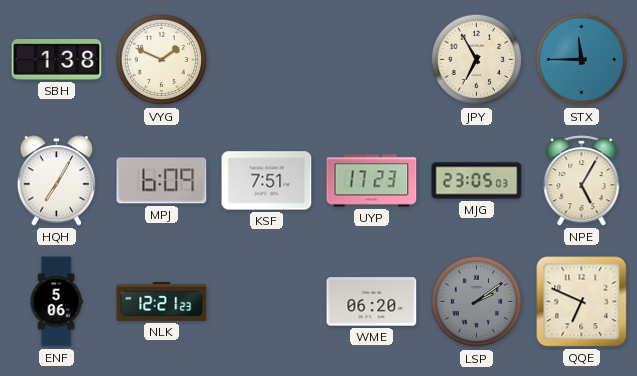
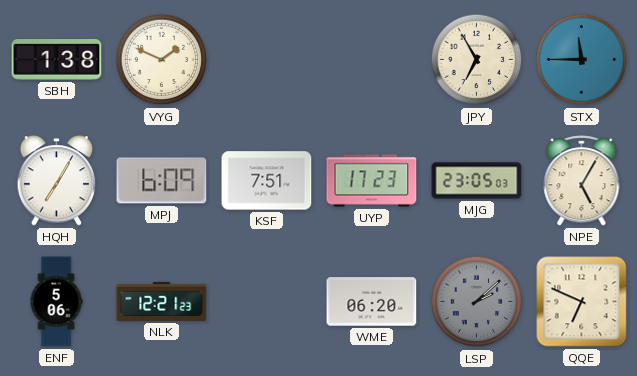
LSP: 2:09 -> 2:08
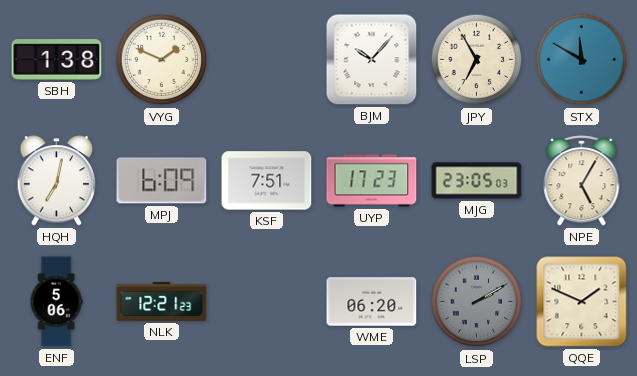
BJM: none -> 10:07
STX: 11:45 -> 11:50
HQH: 7:05 -> 7:02
LSP: 2:08 -> 2:10
QQE: 6:49 -> 1:49
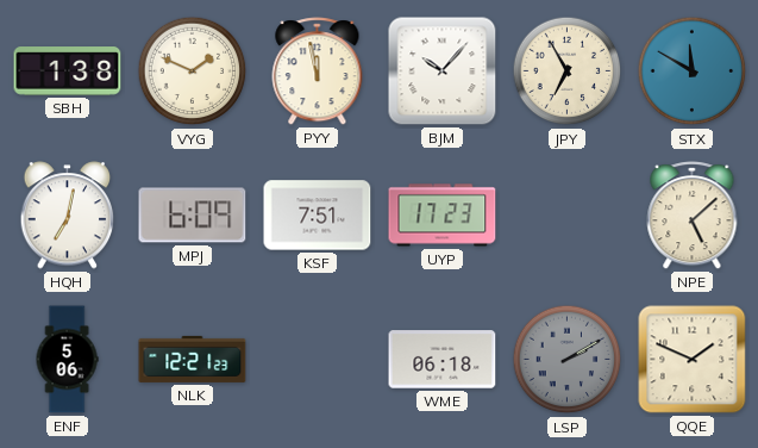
PYY: none -> 11:58
MJG: 23:05 -> none
NPE: 5:05 -> 5:08
WME: 06:20 -> 06:18
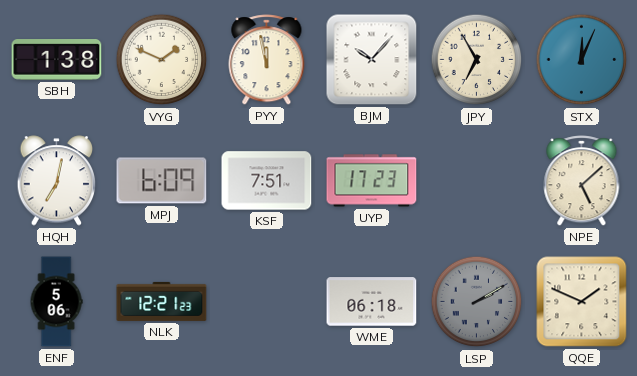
STX: 11:50 -> 12:04
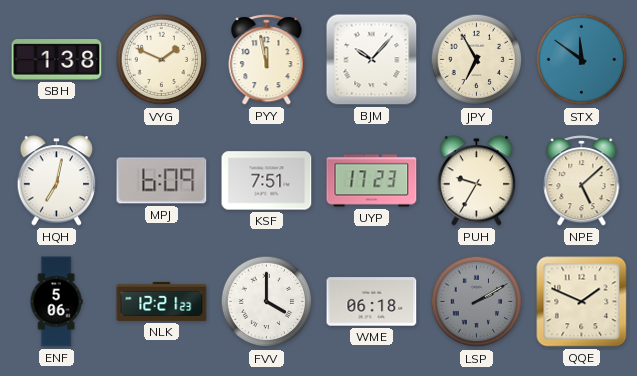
STX: 12:04 -> 11:51
PUH: none -> 9:35
FVV: none -> 4:00
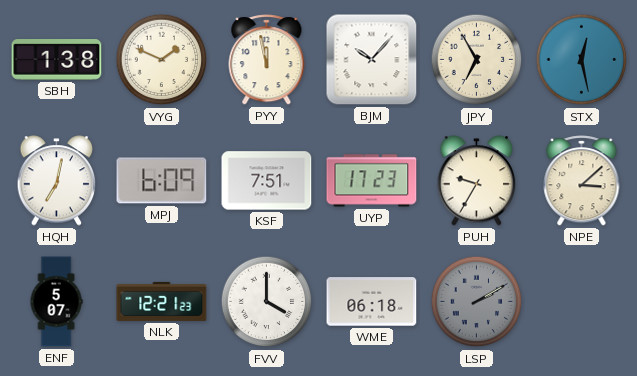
STX: 11:51 -> 12:28
NPE: 5:08 -> 3:08
ENF: 5:06 -> 5:07
QQE: 1:49 -> none
